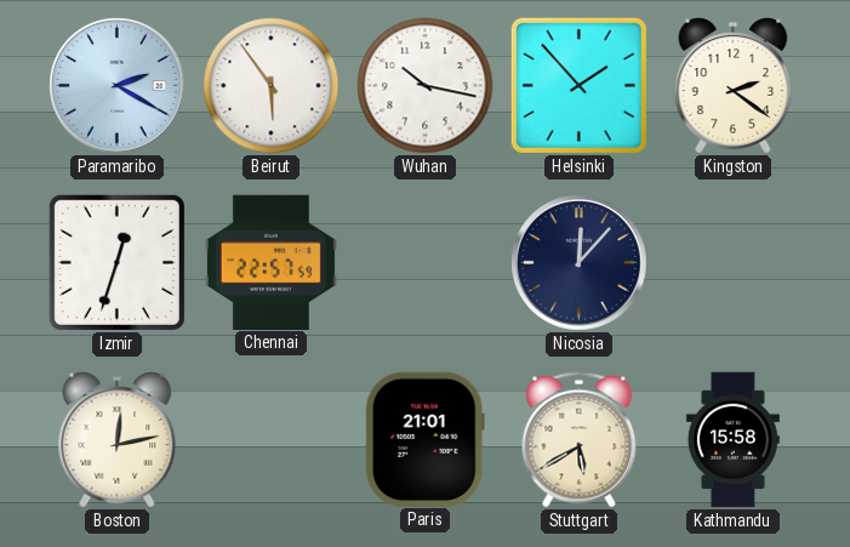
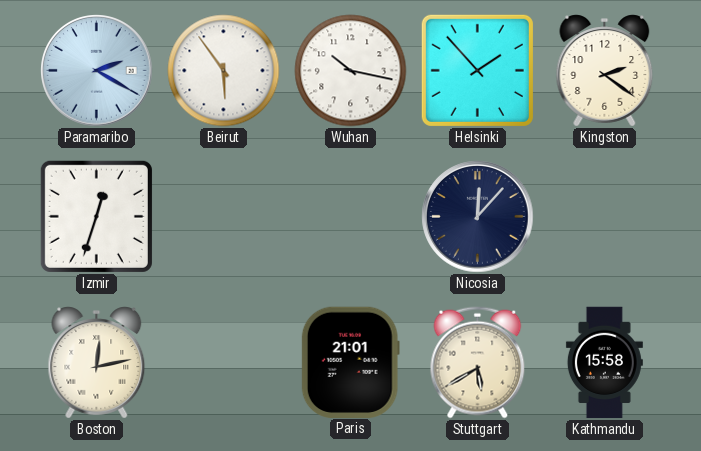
Chennai: 22:57 -> none
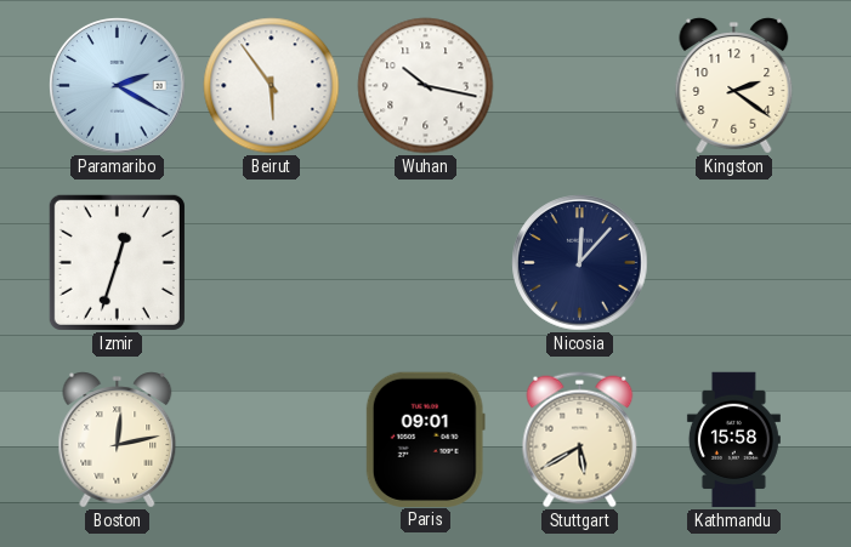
Helsinki: 1:53 -> none
Paris: 21:01 -> 09:01
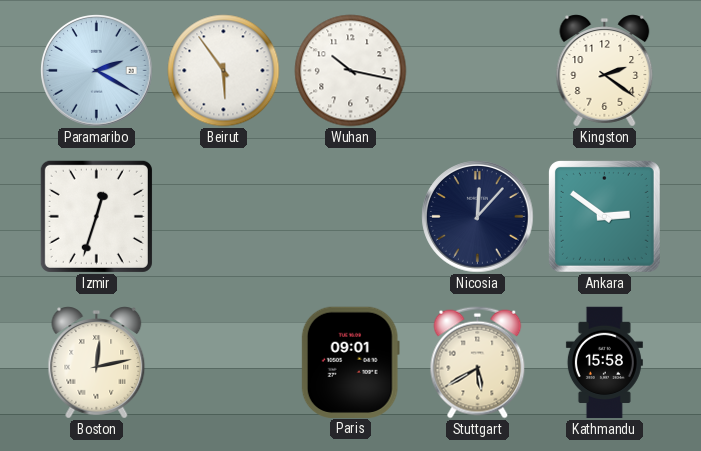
Ankara: none -> 2:51
